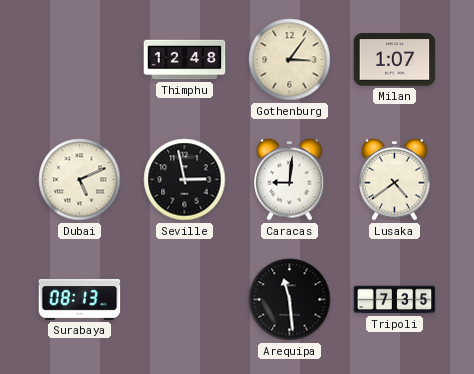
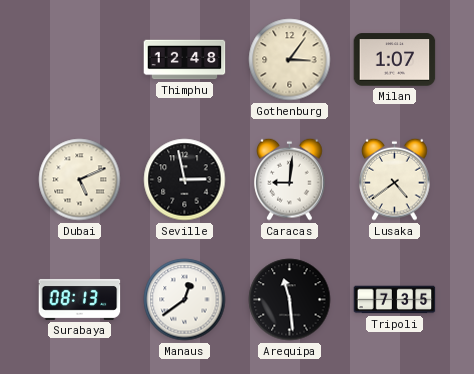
Manaus: none -> 12:39
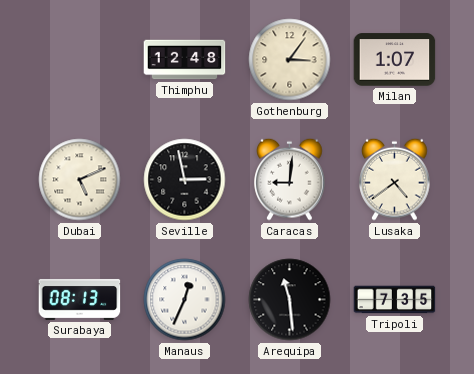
Manaus: 12:39 -> 12:34
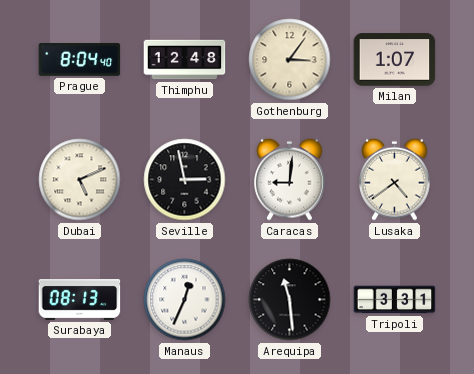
Prague: none -> 8:04
Tripoli: 7:35 -> 3:31
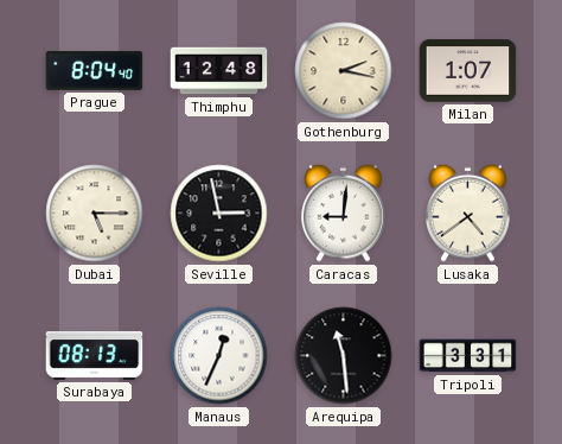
Gothenburg: 3:06 -> 2:17
Dubai: 5:11 -> 5:15
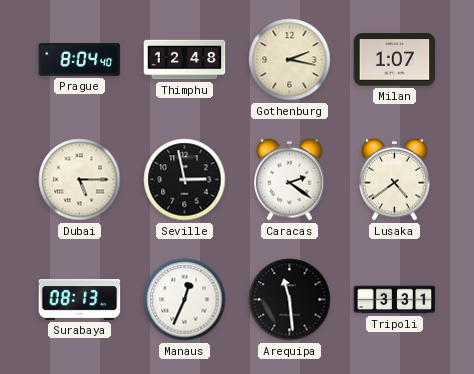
Caracas: 9:01 -> 2:21
